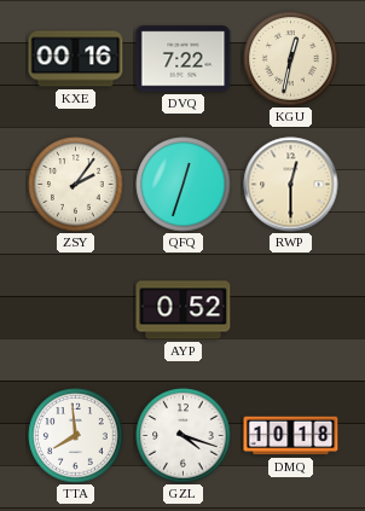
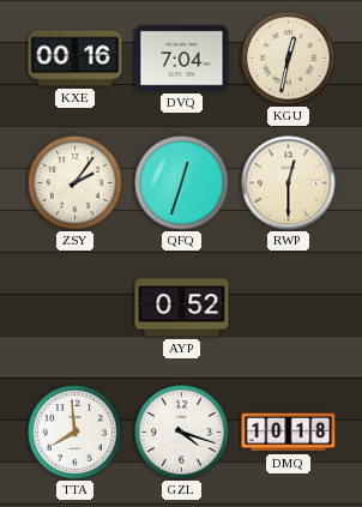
DVQ: 7:22 -> 7:04
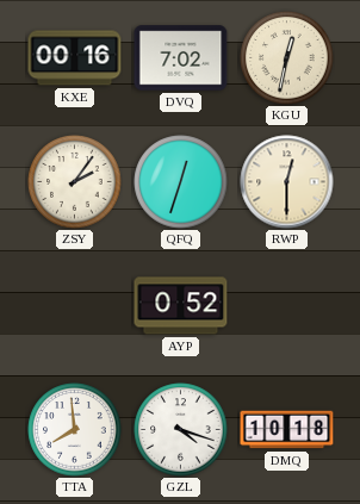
DVQ: 7:04 -> 7:02
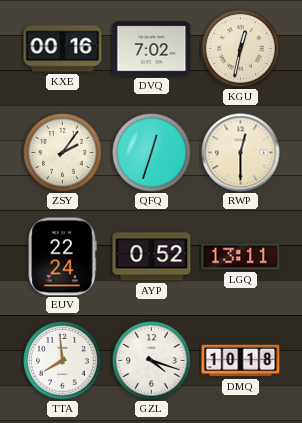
EUV: none -> 22:24
LGQ: none -> 13:11
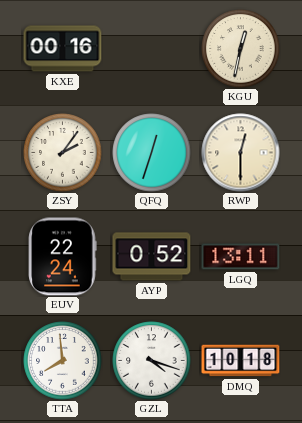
DVQ: 7:02 -> none
